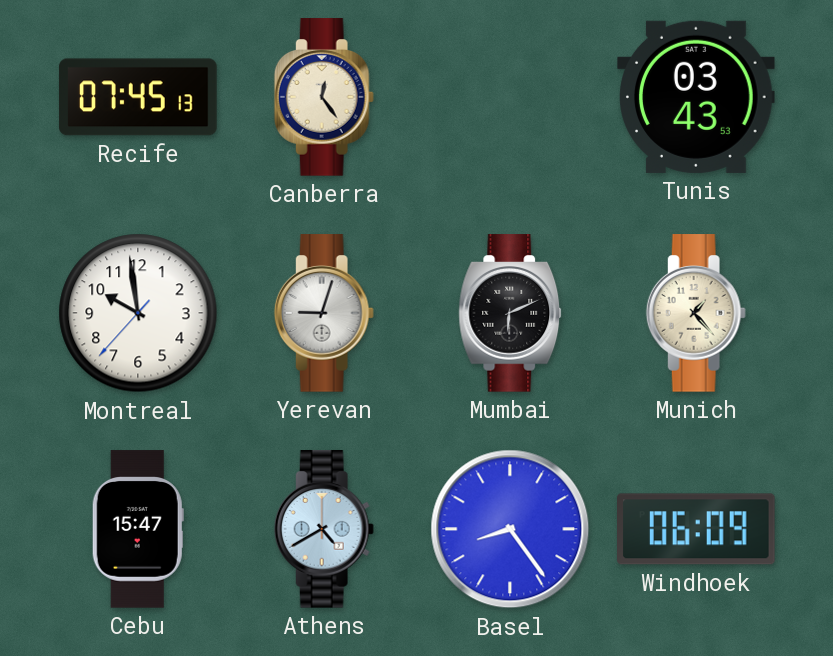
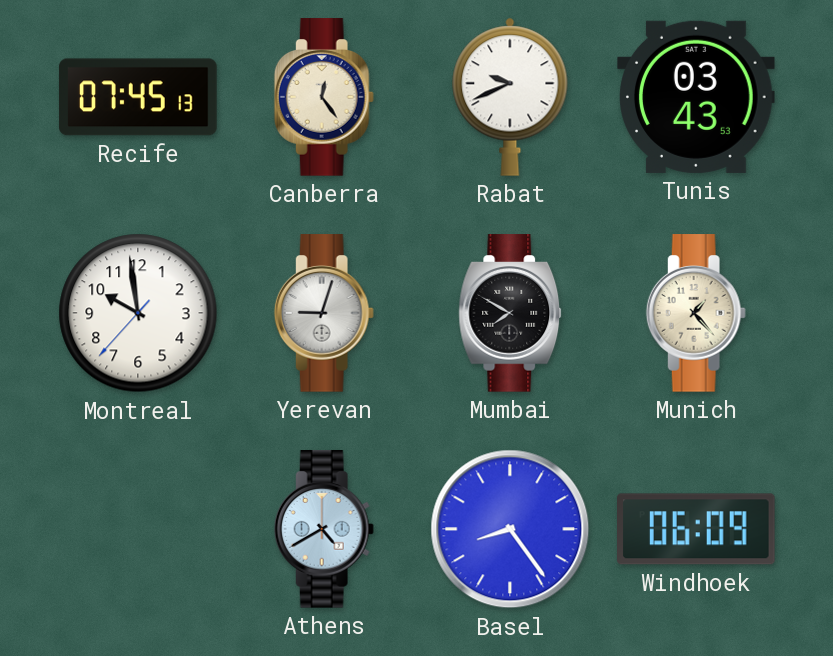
Rabat: none -> 9:41
Mumbai: 6:11 -> 7:50
Cebu: 15:47 -> none
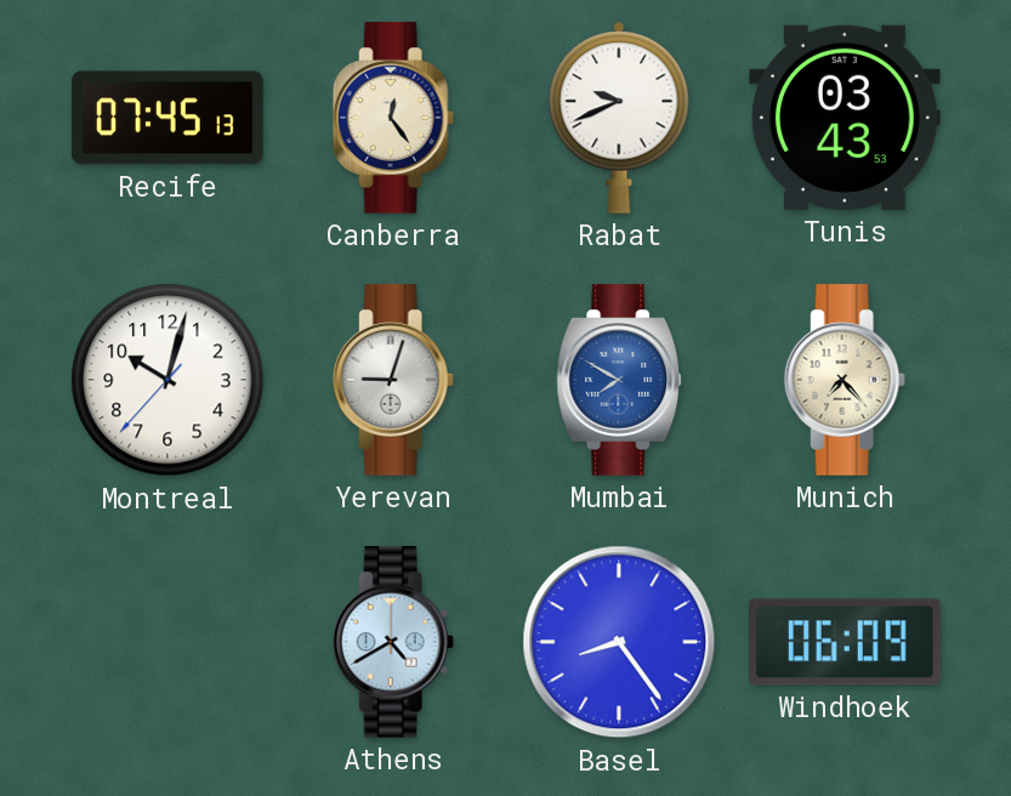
Montreal: 9:58 -> 10:02
Mumbai dial: black -> blue
Munich: 1:23 -> 7:23
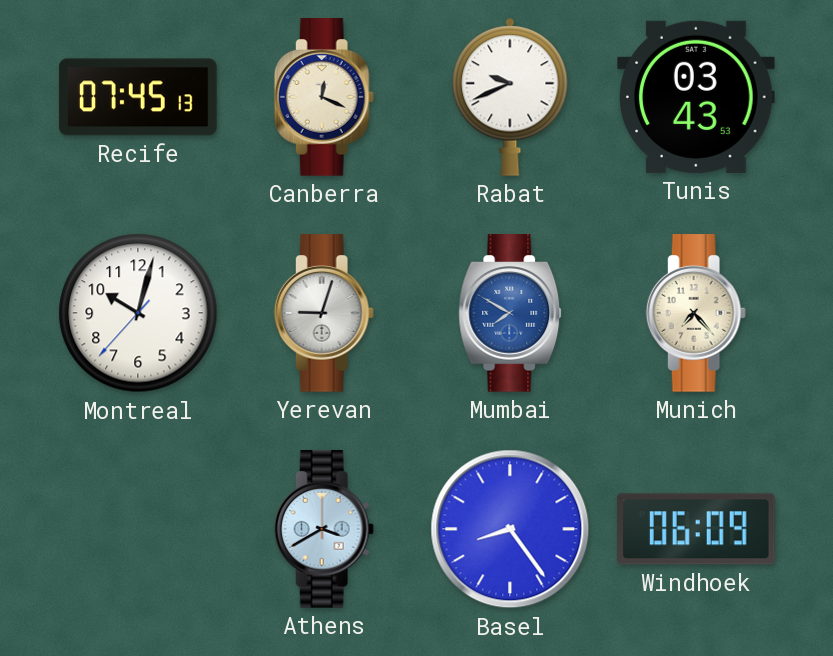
Canberra: 12:24 -> 12:19
Athens: 4:40 -> 3:40
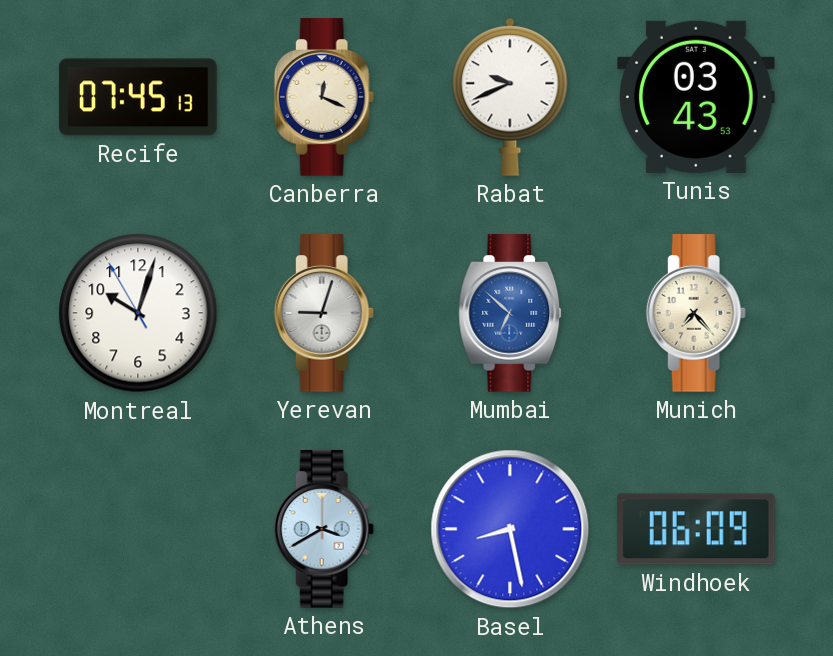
Montreal: 10:02:37 -> 10:02:55
Mumbai: 7:50 -> 6:52
Basel: 8:24 -> 8:28
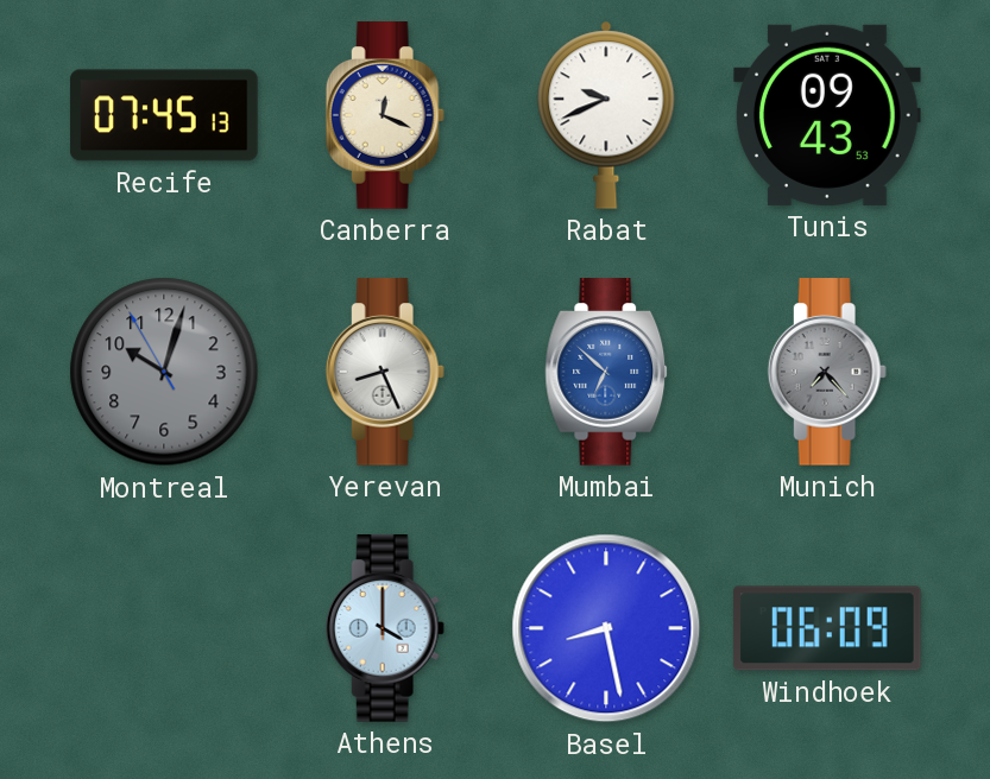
Tunis: 03:43 -> 09:43
Montreal dial: white -> grey
Yerevan: 9:03 -> 8:26
Munich dial: cream -> grey
Athens: 3:40 -> 4:00
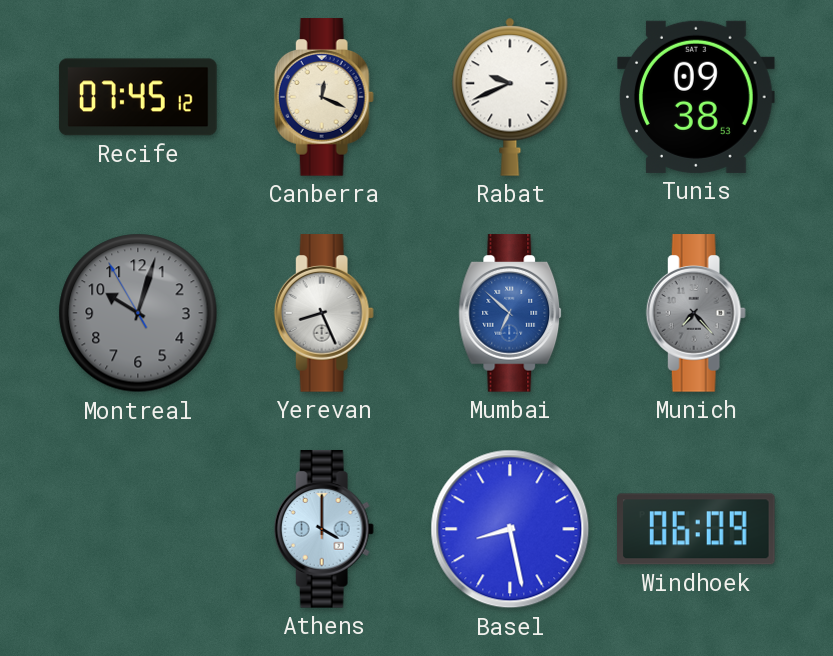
Recife: 07:45:13 -> 07:45:12
Tunis: 09:43 -> 09:38
